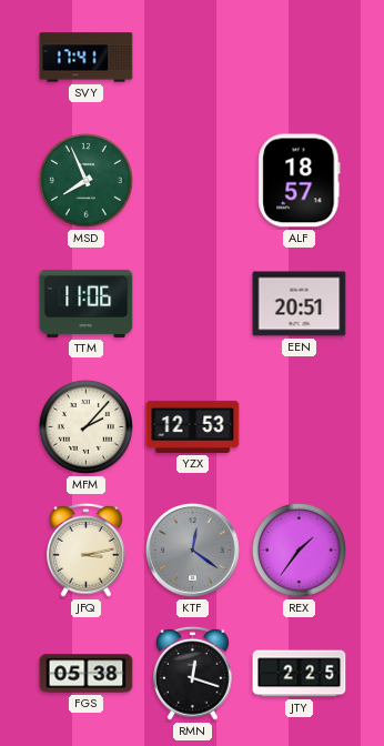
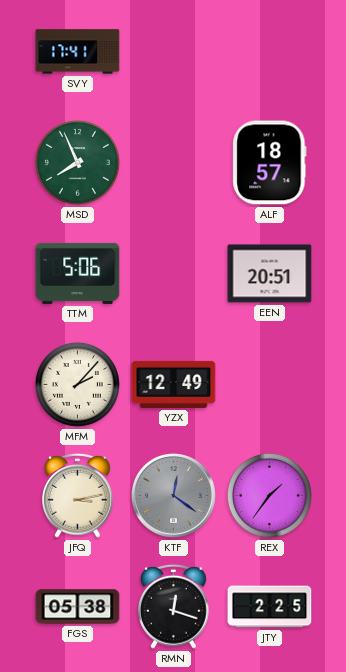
TTM: 11:06 -> 5:06
YZX: 12:53 -> 12:49
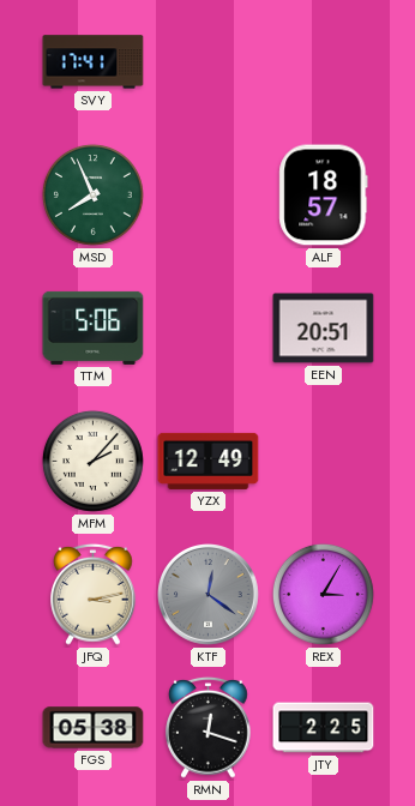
REX: 1:36 -> 3:05
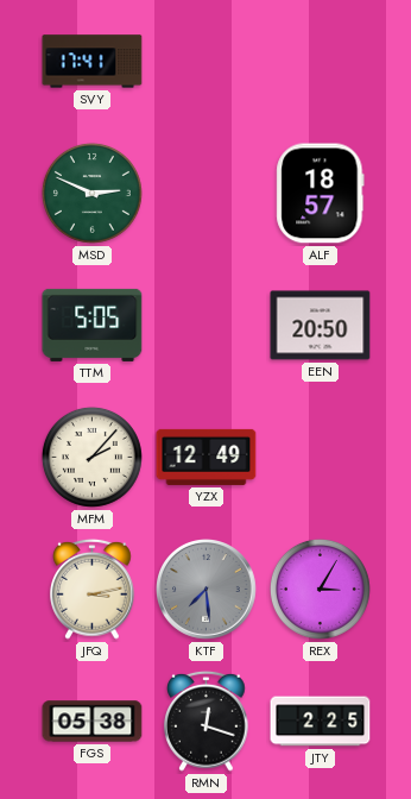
MSD: 7:56 -> 2:49
TTM: 5:06 -> 5:05
EEN: 20:51 -> 20:50
KTF: 12:21 -> 7:29
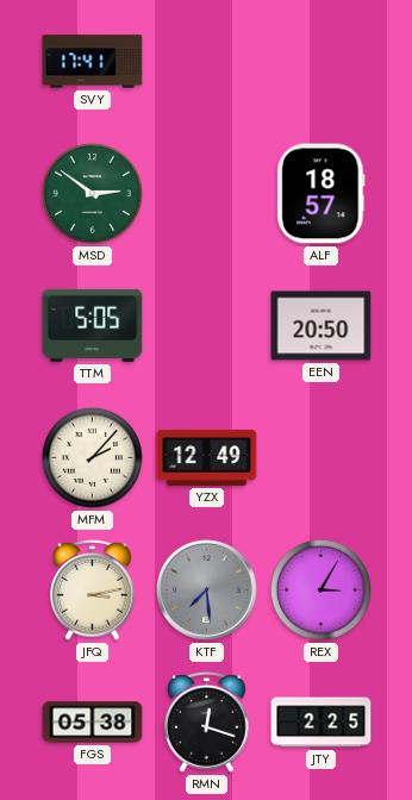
MSD: 2:49 -> 2:51
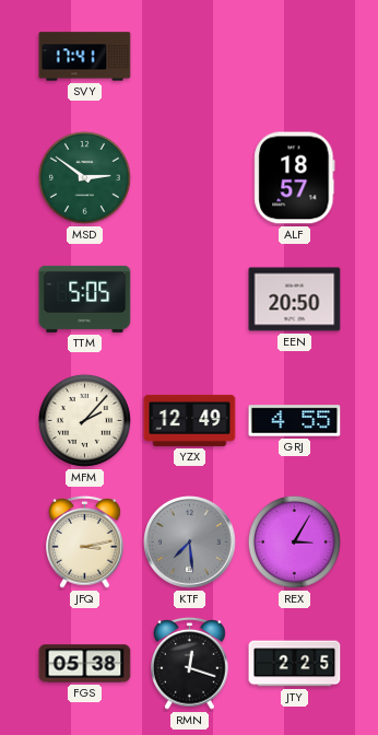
GRJ: none -> 4:55
